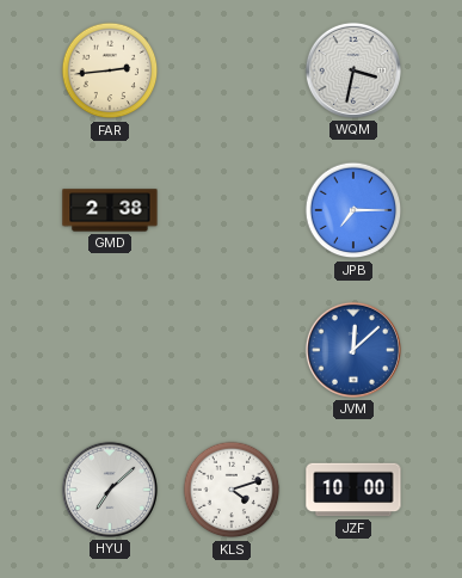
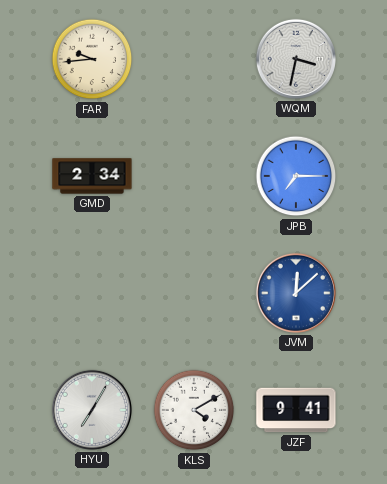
FAR: 2:44 -> 9:44
GMD: 2:38 -> 2:34
HYU: 7:08 -> 7:05
KLS: 4:12 -> 4:10
JZF: 10:00 -> 9:41
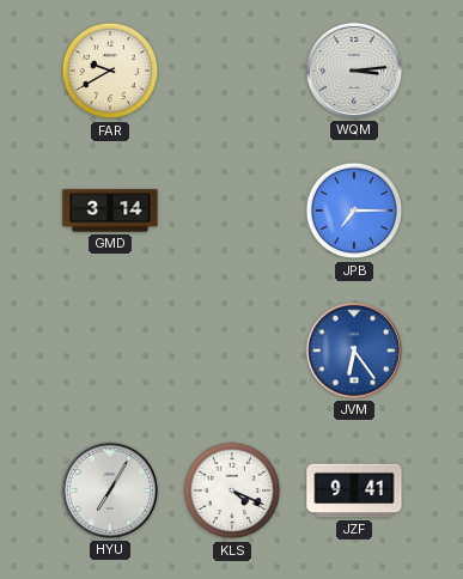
FAR: 9:44 -> 9:40
WQM: 3:32 -> 3:14
GMD: 2:34 -> 3:14
JVM: 12:08 -> 6:24
KLS: 4:10 -> 4:19
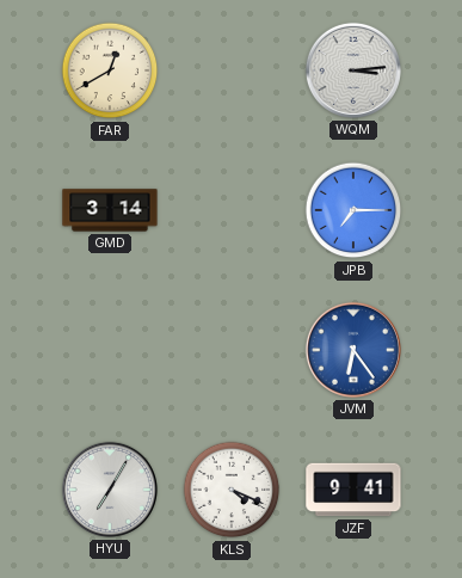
FAR: 9:40 -> 12:40
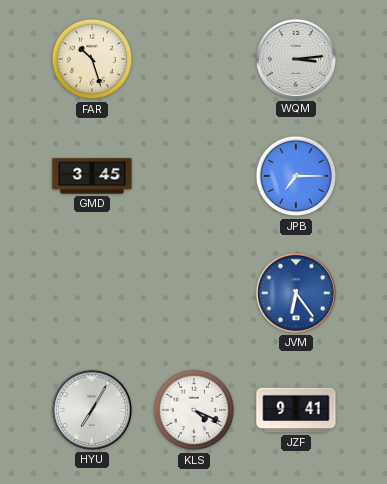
FAR: 12:40 -> 10:27
GMD: 3:14 -> 3:45
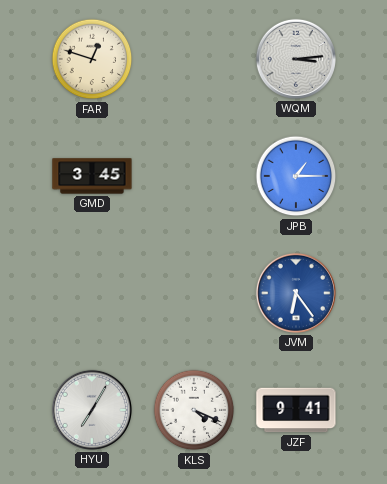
FAR: 10:27 -> 12:48
JPB: 7:15 -> 1:15
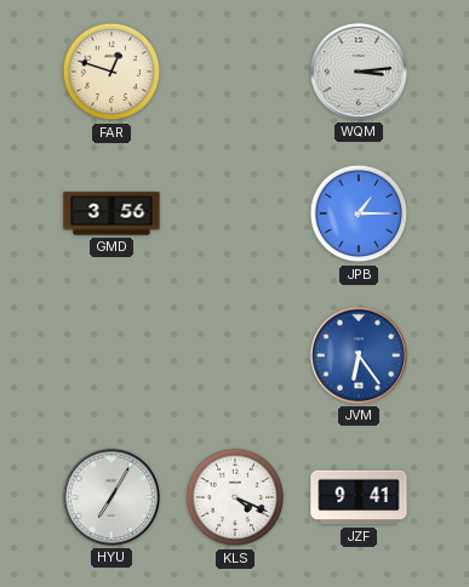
GMD: 3:45 -> 3:56
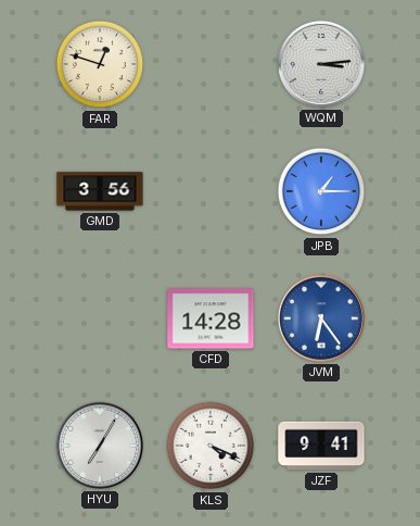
CFD: none -> 14:28
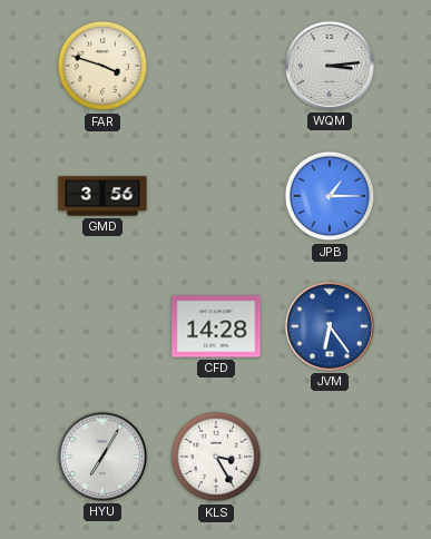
FAR: 12:48 -> 3:48
KLS: 4:19 -> 3:25
JZF: 9:41 -> none
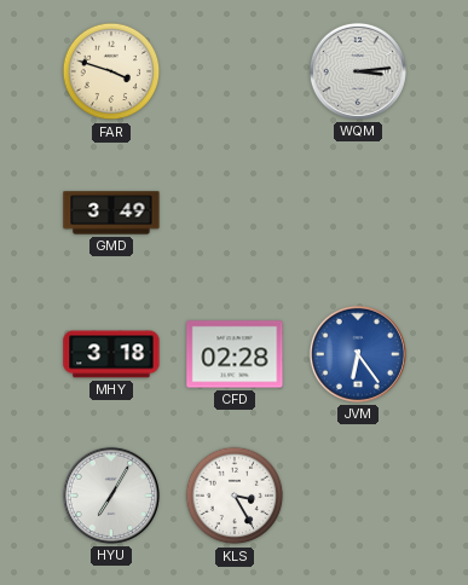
GMD: 3:56 -> 3:49
JPB: 1:15 -> none
MHY: none -> 3:18
CFD: 14:28 -> 02:28
